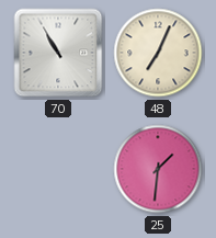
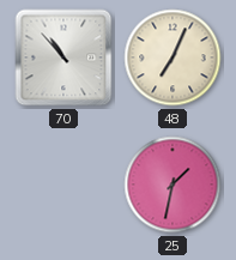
70: 10:55 -> 10:53
25: 1:31 -> 1:32
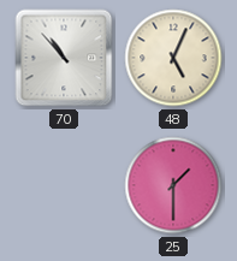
48: 7:04 -> 5:04
25: 1:32 -> 1:30
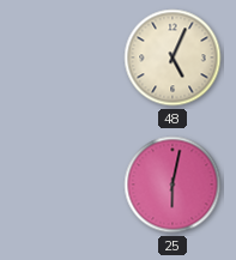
70: 10:53 -> none
25: 1:30 -> 6:02
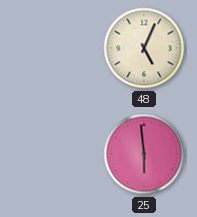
25: 6:02 -> 5:59
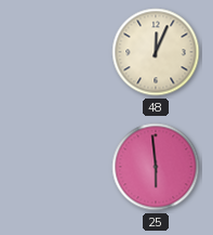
48: 5:04 -> 12:04
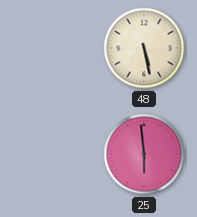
48: 12:04 -> 5:28
